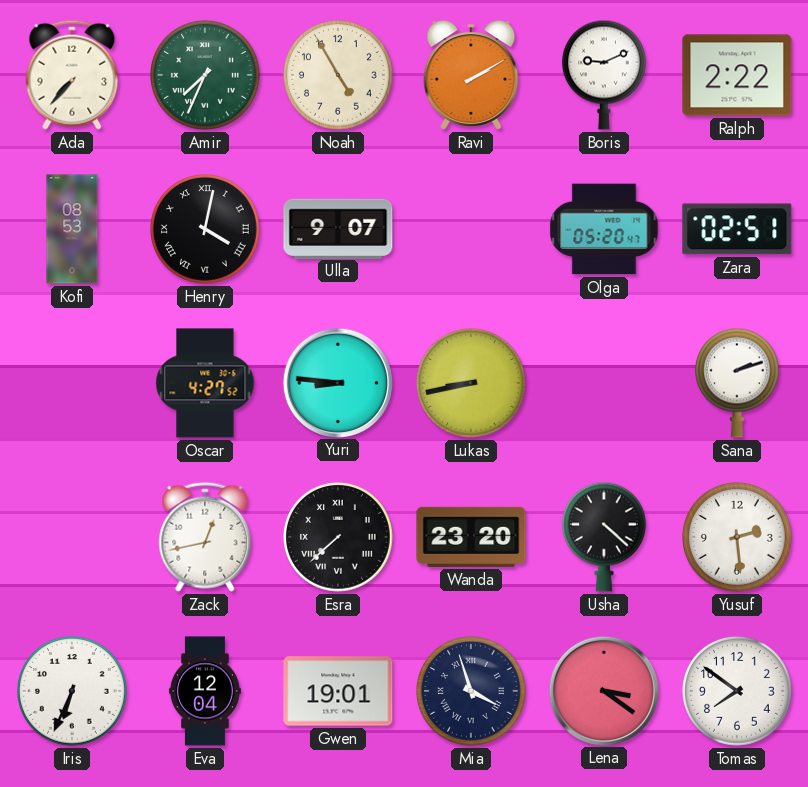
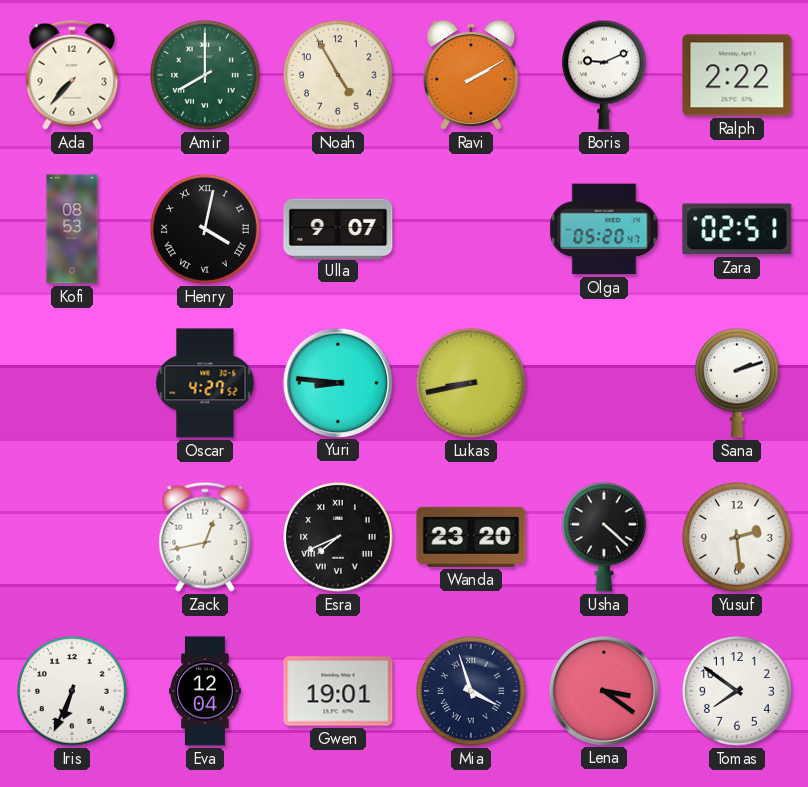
Amir: 7:34 -> 8:00
Esra: 7:38 -> 7:41
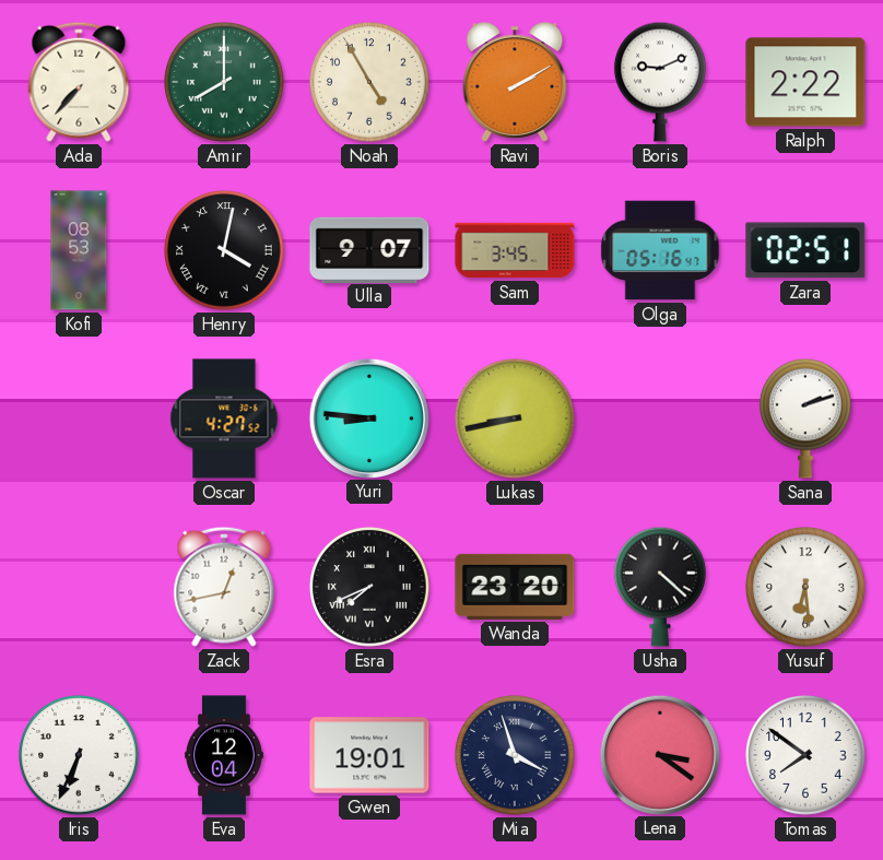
Sam: none -> 3:45
Olga: 05:20 -> 05:16
Yusuf: 2:29 -> 6:29
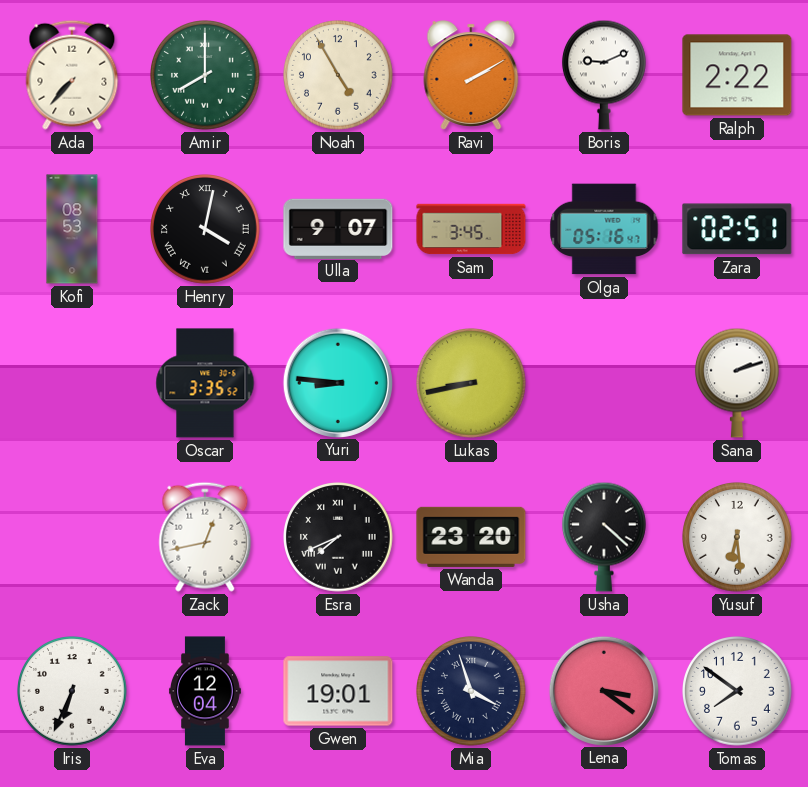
Oscar: 4:27 -> 3:35
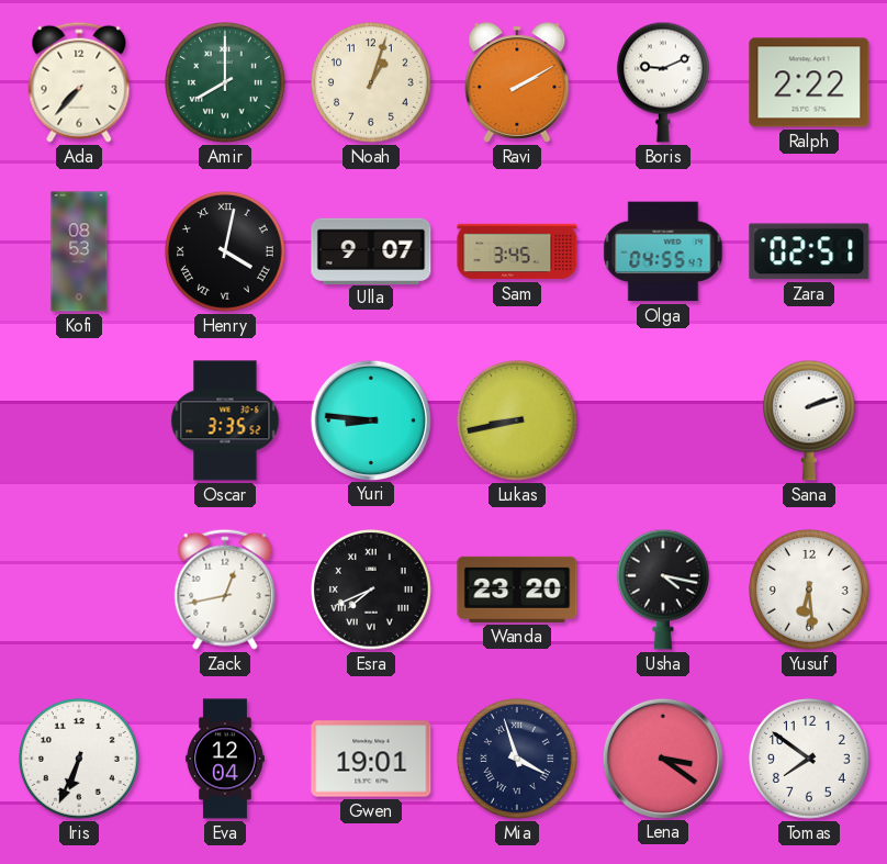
Noah: 4:55 -> 1:03
Olga: 05:16 -> 04:55
Usha: 4:22 -> 4:17
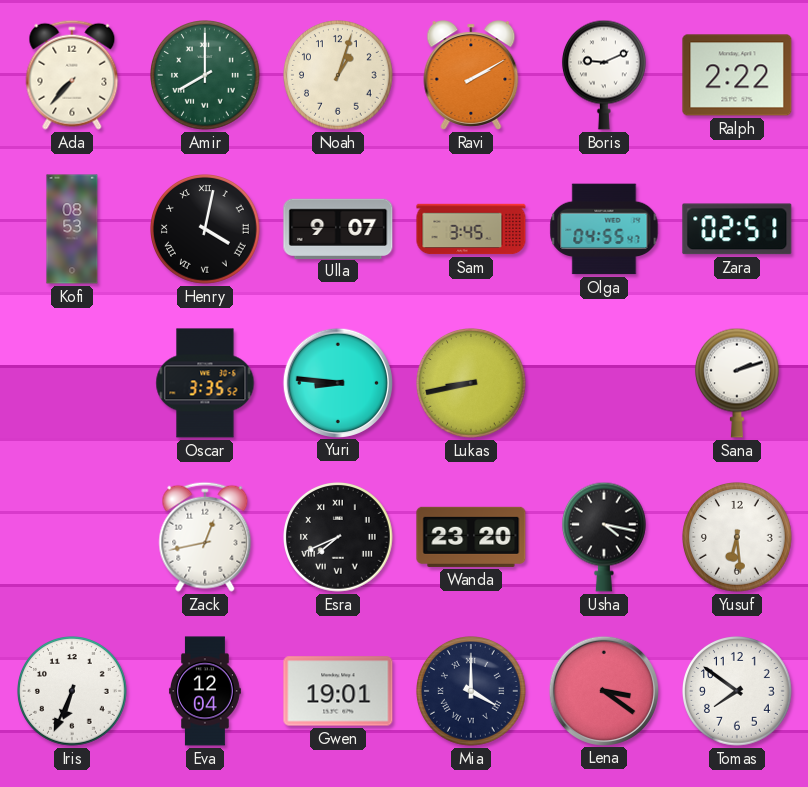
Mia: 3:57 -> 4:00
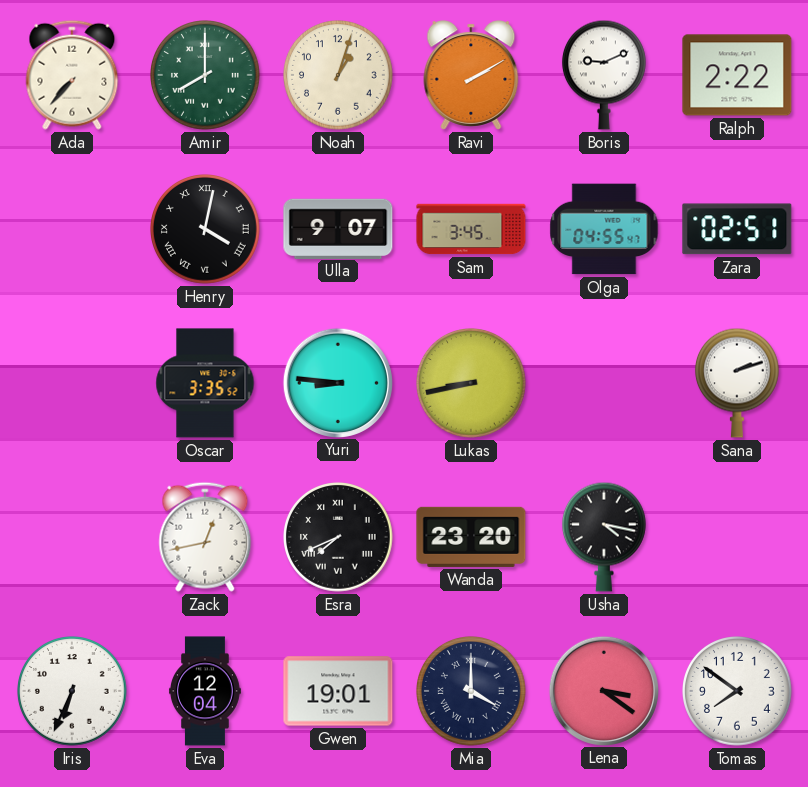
Kofi: 08:53 -> none
Yusuf: 6:29 -> none
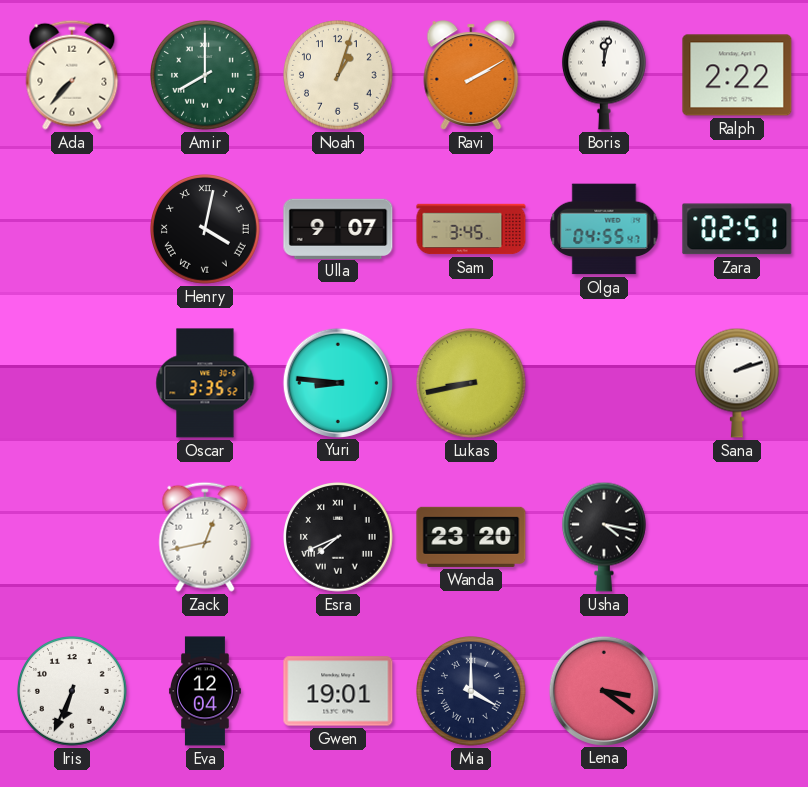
Boris: 9:11 -> 12:02
Tomas: 7:51 -> none
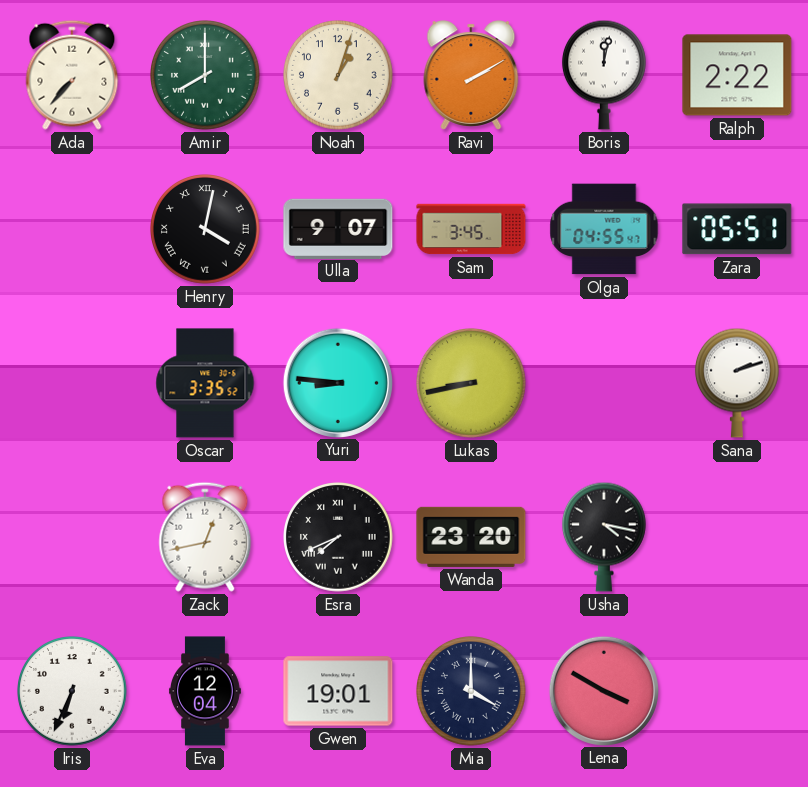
Zara: 02:51 -> 05:51
Lena: 3:21 -> 3:50
